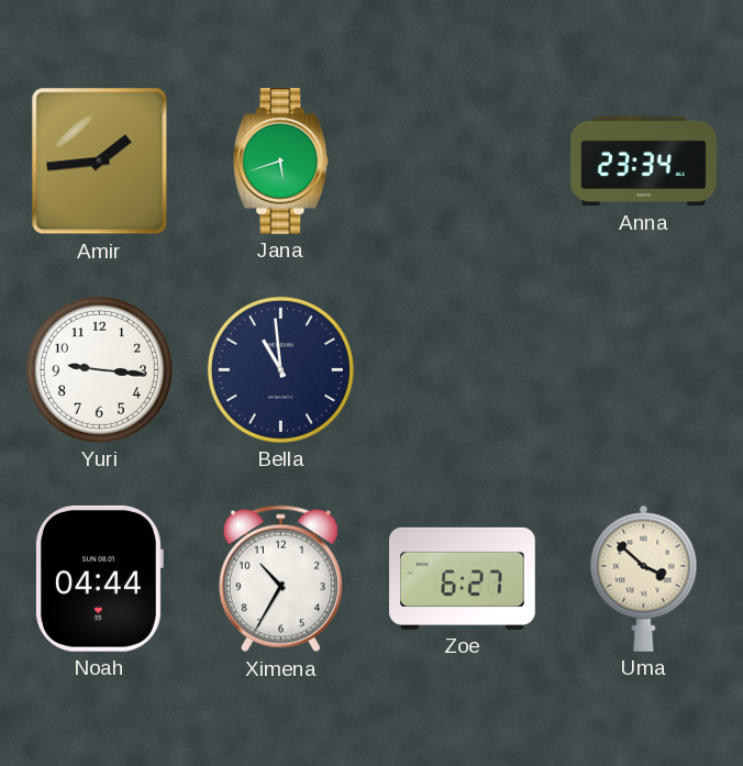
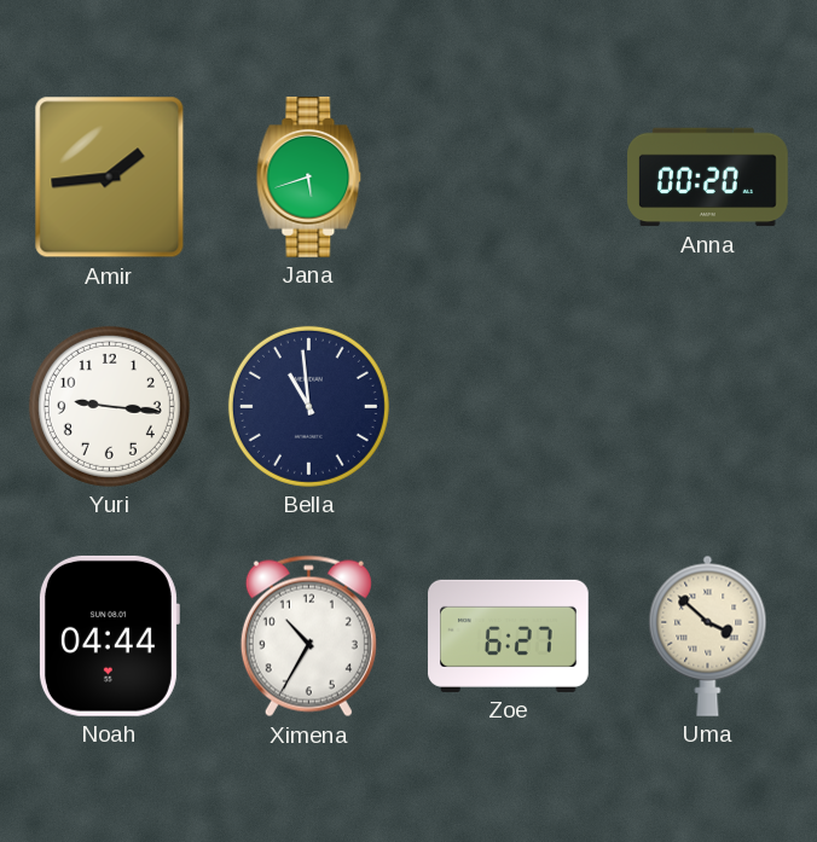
Anna: 23:34 -> 00:20
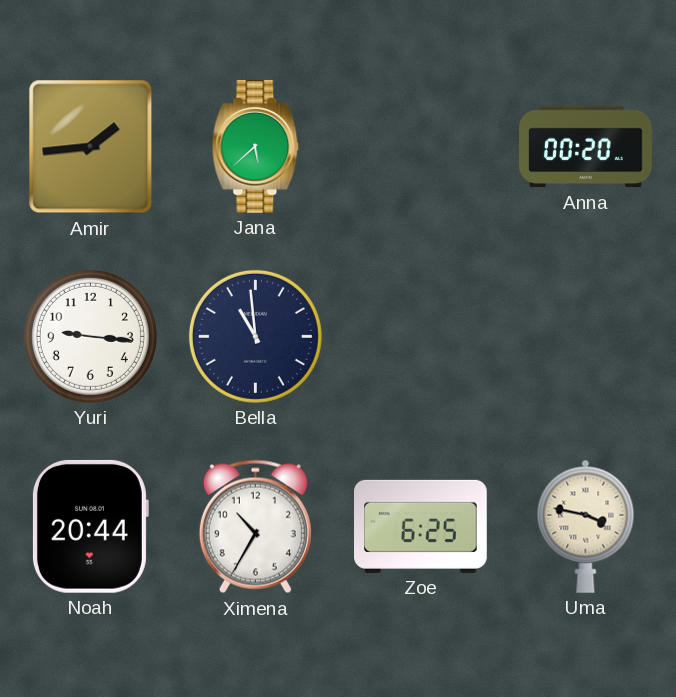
Jana: 5:42 -> 5:38
Noah: 04:44 -> 20:44
Zoe: 6:27 -> 6:25
Uma: 3:52 -> 3:47
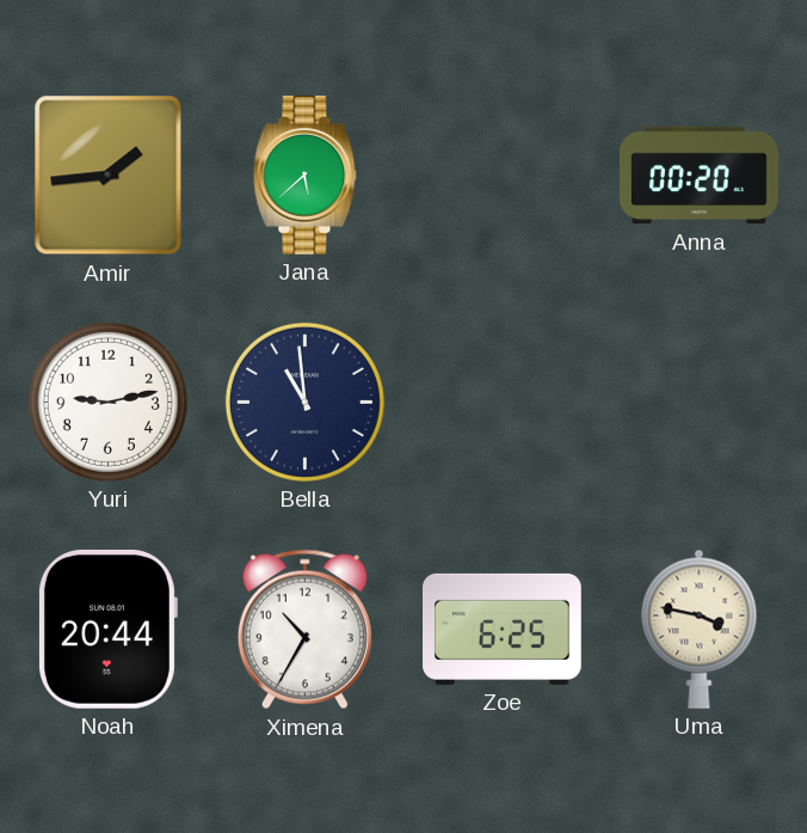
Yuri: 9:16 -> 9:13
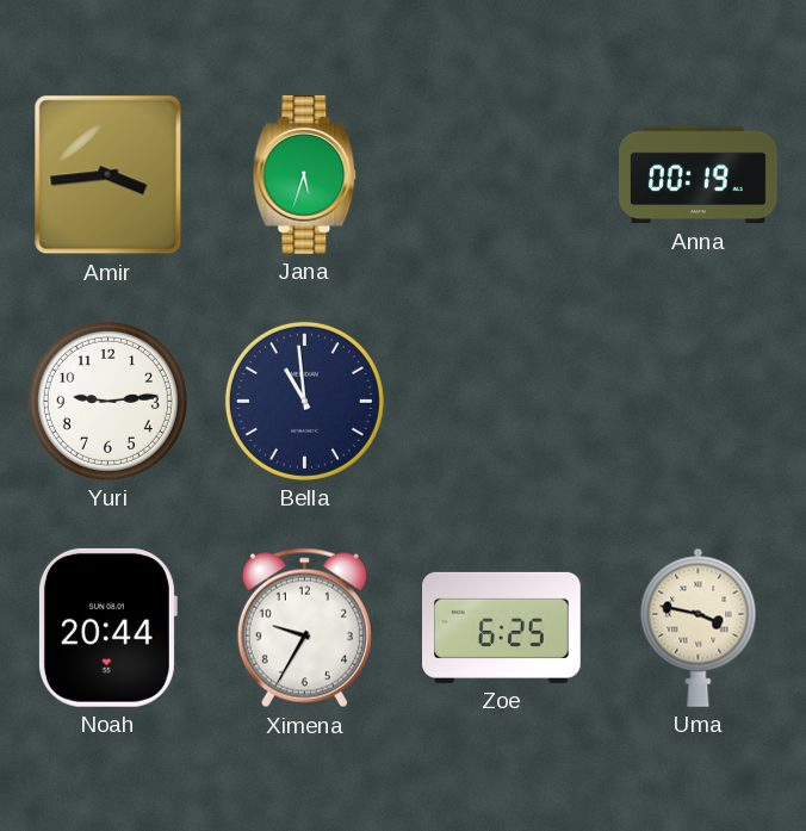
Amir: 1:44 -> 3:44
Jana: 5:38 -> 5:33
Anna: 00:20 -> 00:19
Yuri: 9:13 -> 9:14
Ximena: 10:35 -> 9:35
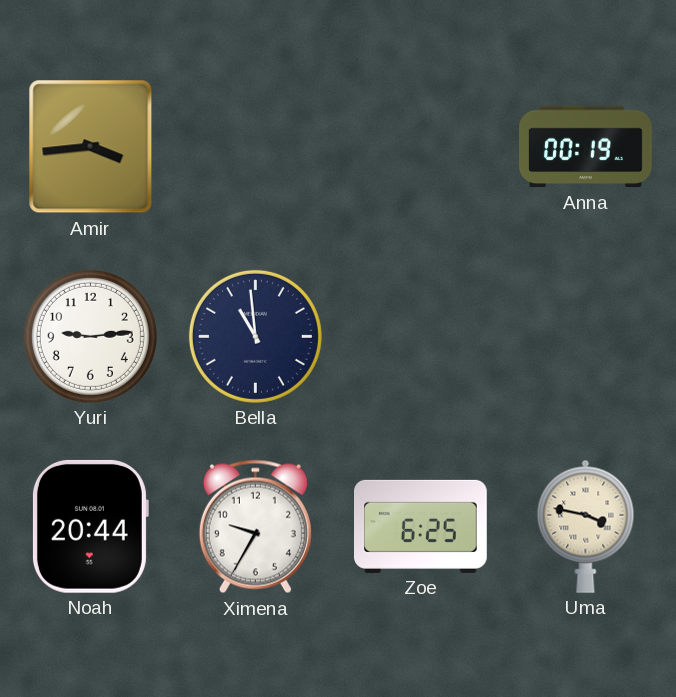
Jana: 5:33 -> none
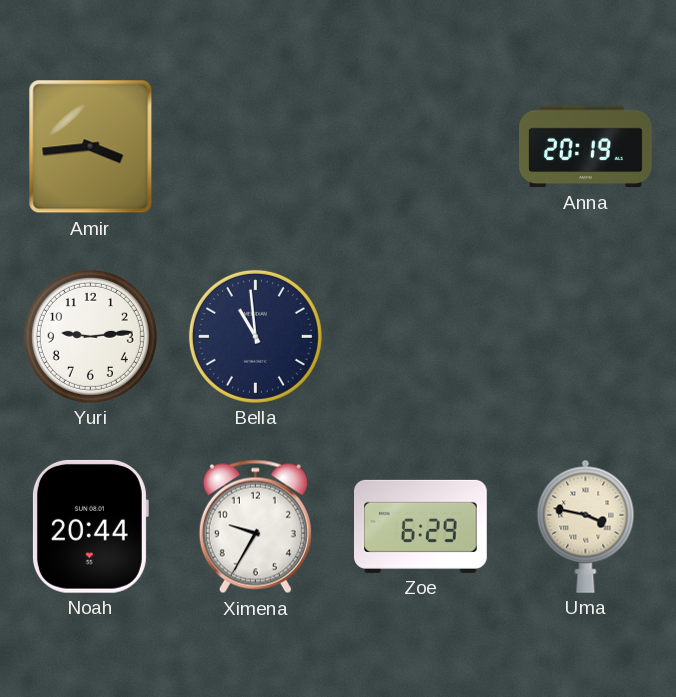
Anna: 00:19 -> 20:19
Zoe: 6:25 -> 6:29
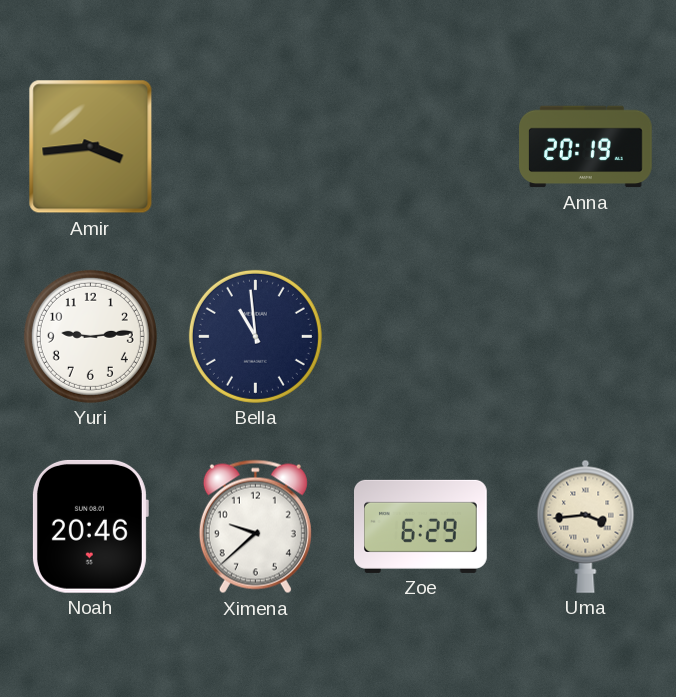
Noah: 20:44 -> 20:46
Ximena: 9:35 -> 9:38
Uma: 3:47 -> 3:44
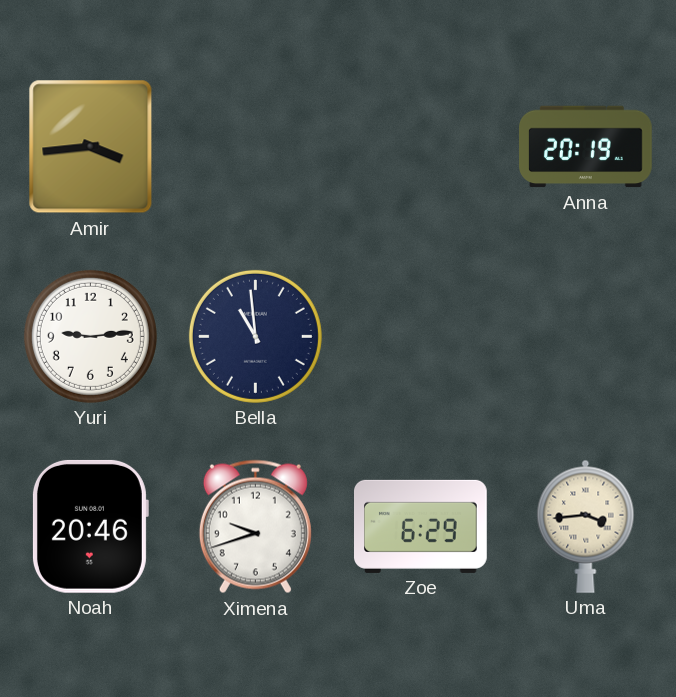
Ximena: 9:38 -> 9:42
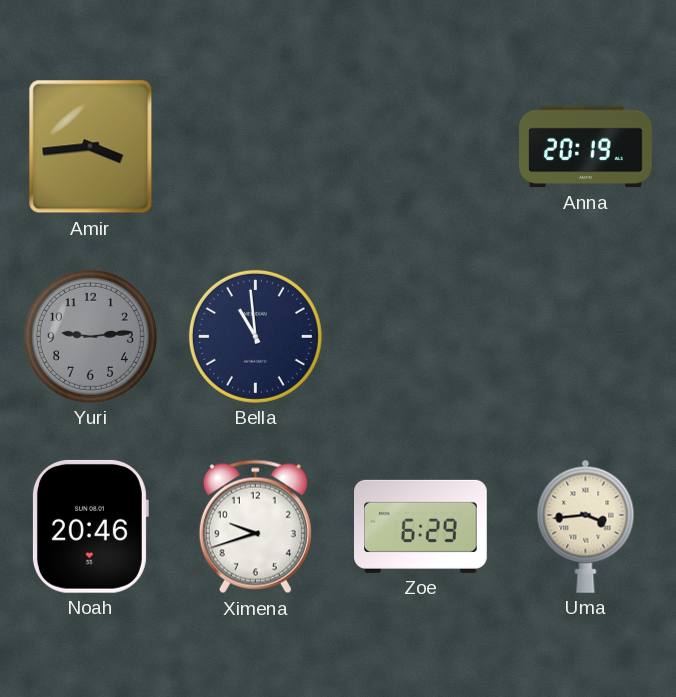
Yuri dial: white -> grey
